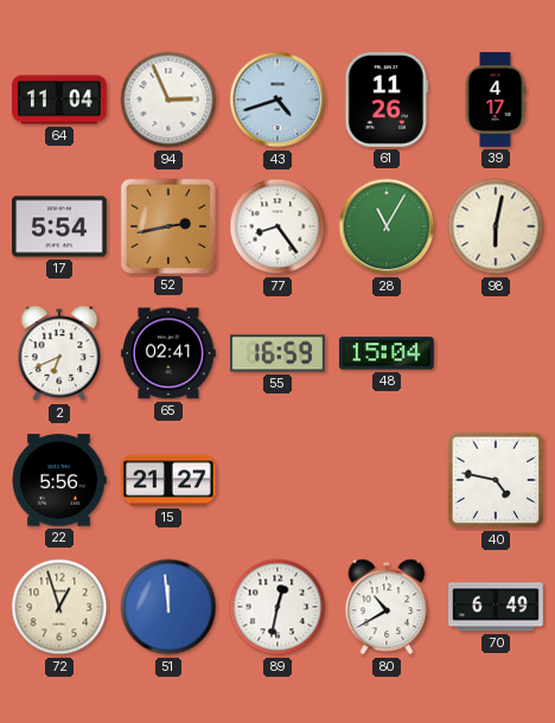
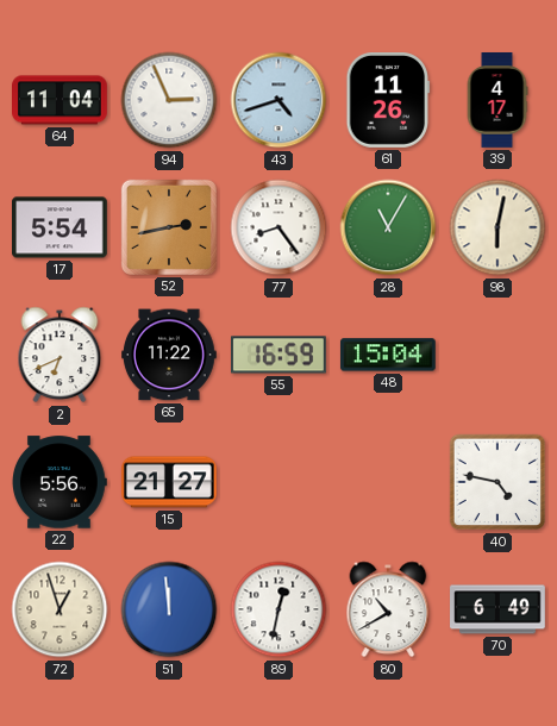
65: 02:41 -> 11:22
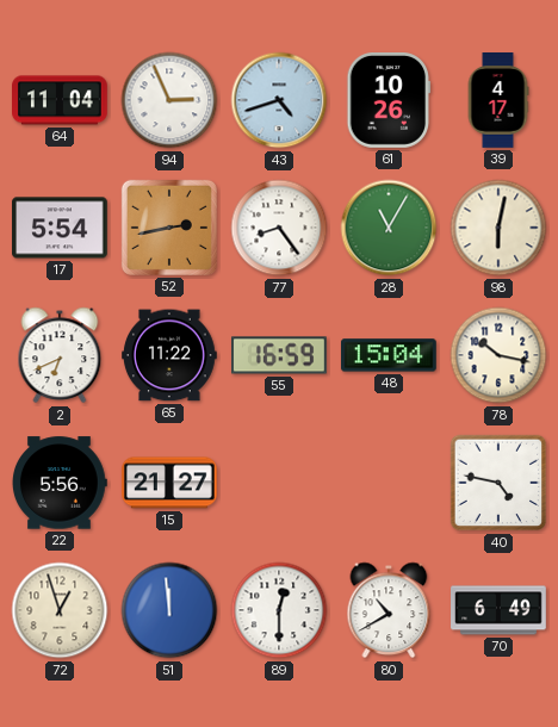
61: 11:26 -> 10:26
78: none -> 10:17
89: 12:32 -> 12:30
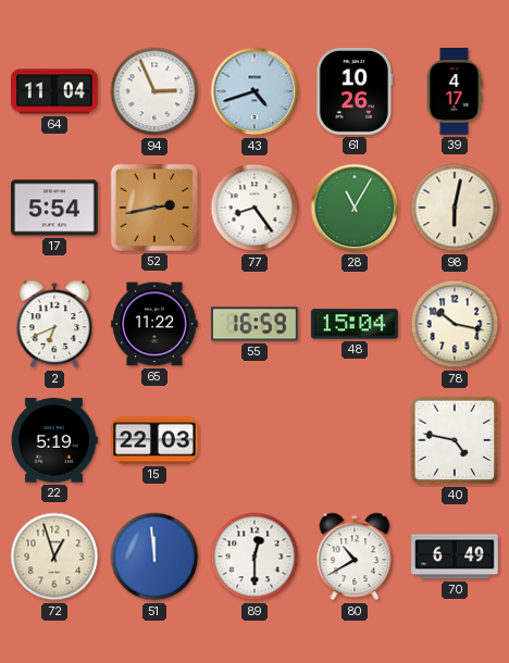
22: 5:56 -> 5:19
15: 21:27 -> 22:03
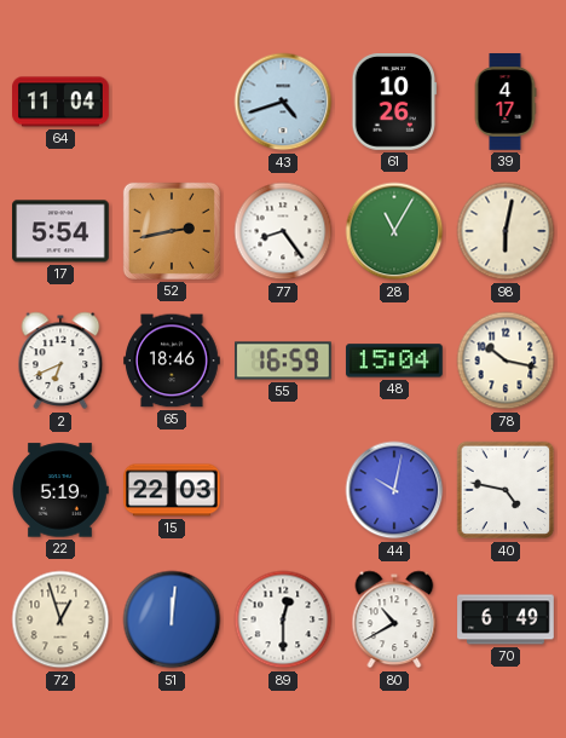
94: 2:56 -> none
65: 11:22 -> 18:46
44: none -> 10:02
51: 11:59 -> 12:01
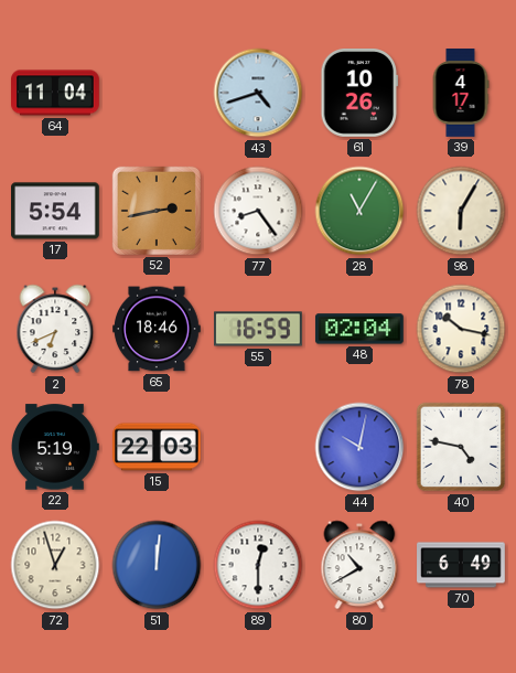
98: 6:02 -> 6:05
48: 15:04 -> 02:04
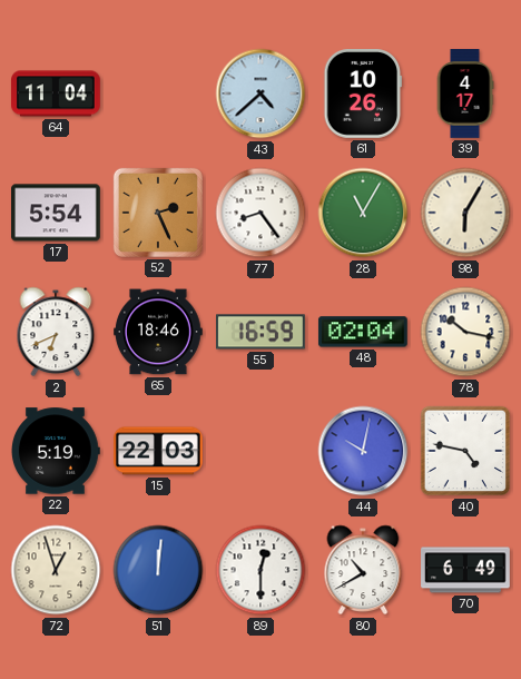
43: 4:42 -> 4:38
52: 2:43 -> 2:26
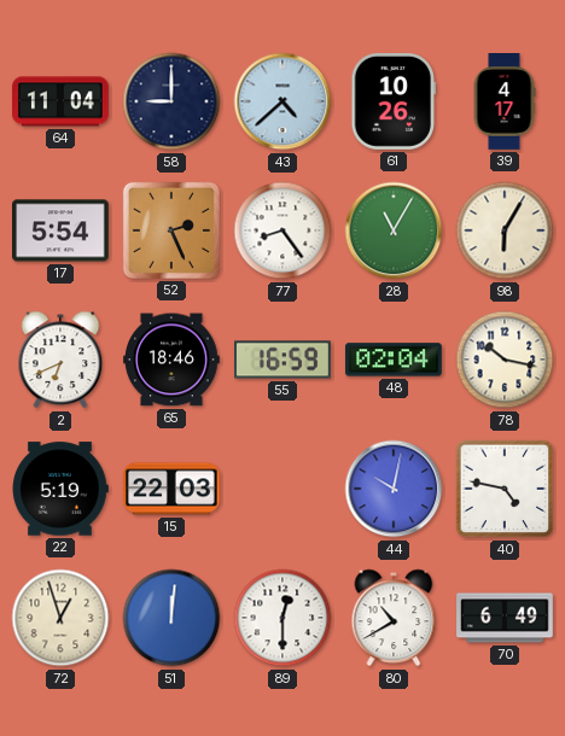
58: none -> 9:00
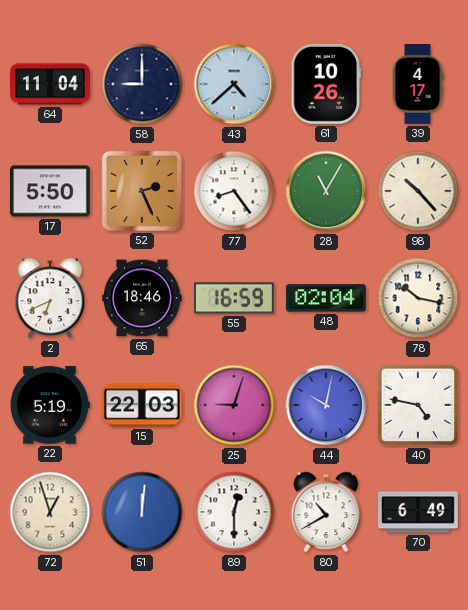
17: 5:54 -> 5:50
98: 6:05 -> 10:23
25: none -> 9:03
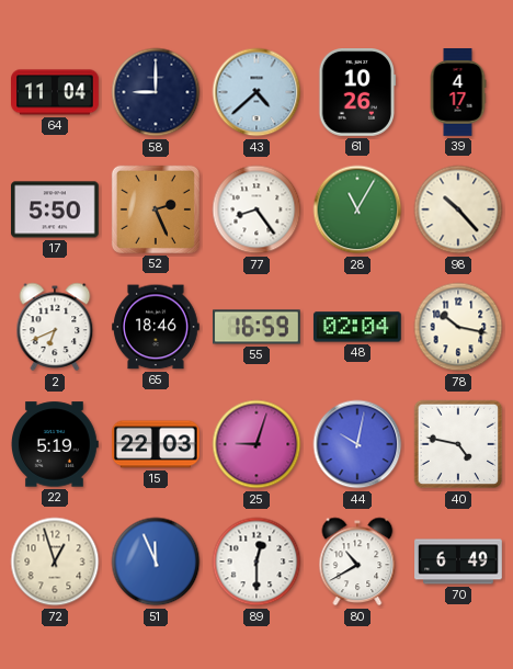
51: 12:01 -> 11:56
